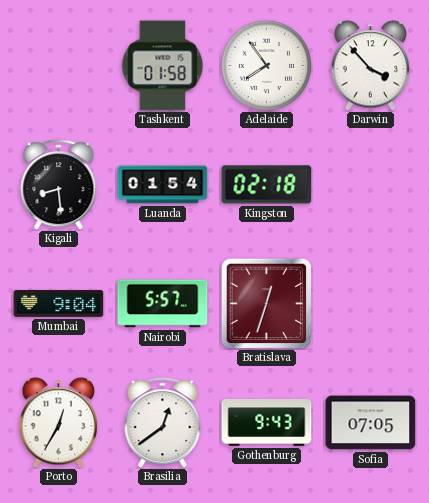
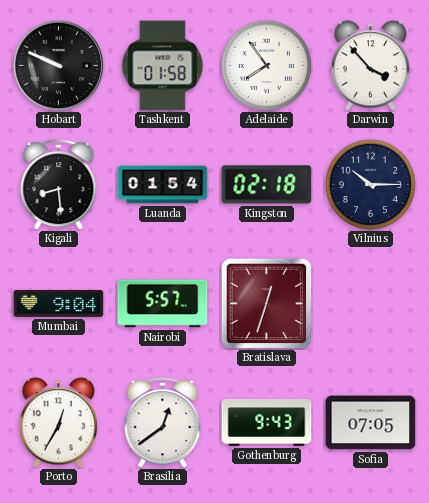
Hobart: none -> 9:49
Vilnius: none -> 10:15
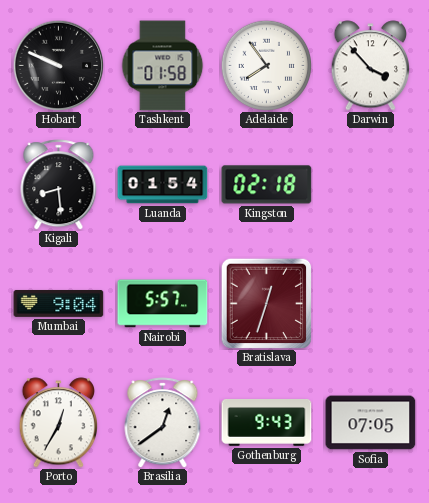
Vilnius: 10:15 -> none
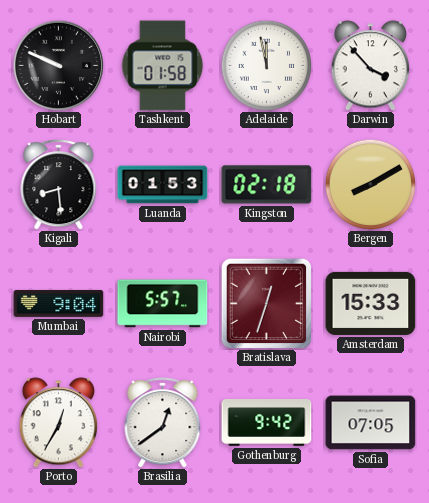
Adelaide: 7:54 -> 11:58
Luanda: 01:54 -> 01:53
Bergen: none -> 8:10
Amsterdam: none -> 15:33
Gothenburg: 9:43 -> 9:42
